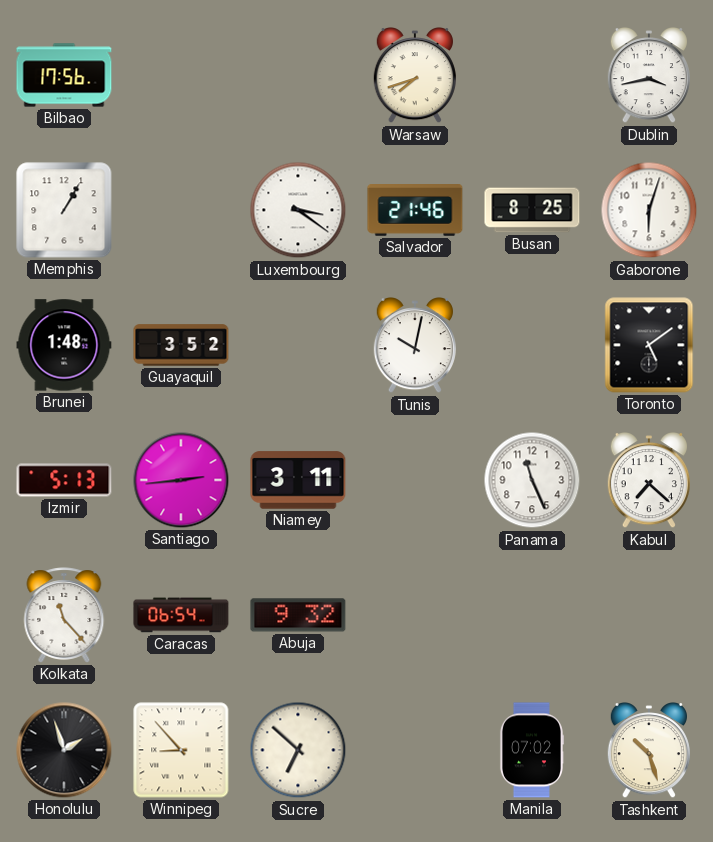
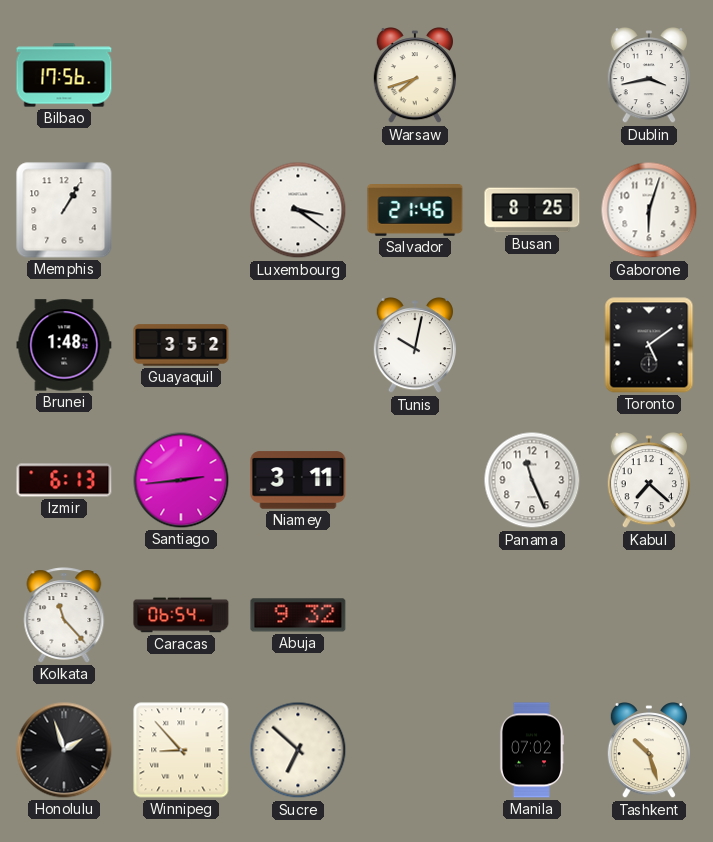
Izmir: 5:13 -> 6:13
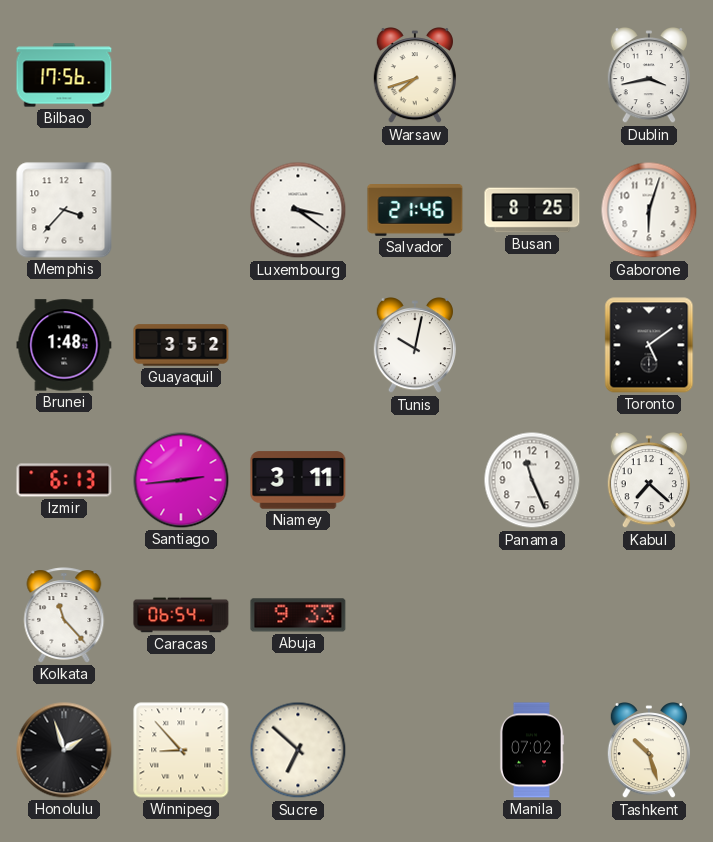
Memphis: 1:05 -> 3:37
Abuja: 9:32 -> 9:33
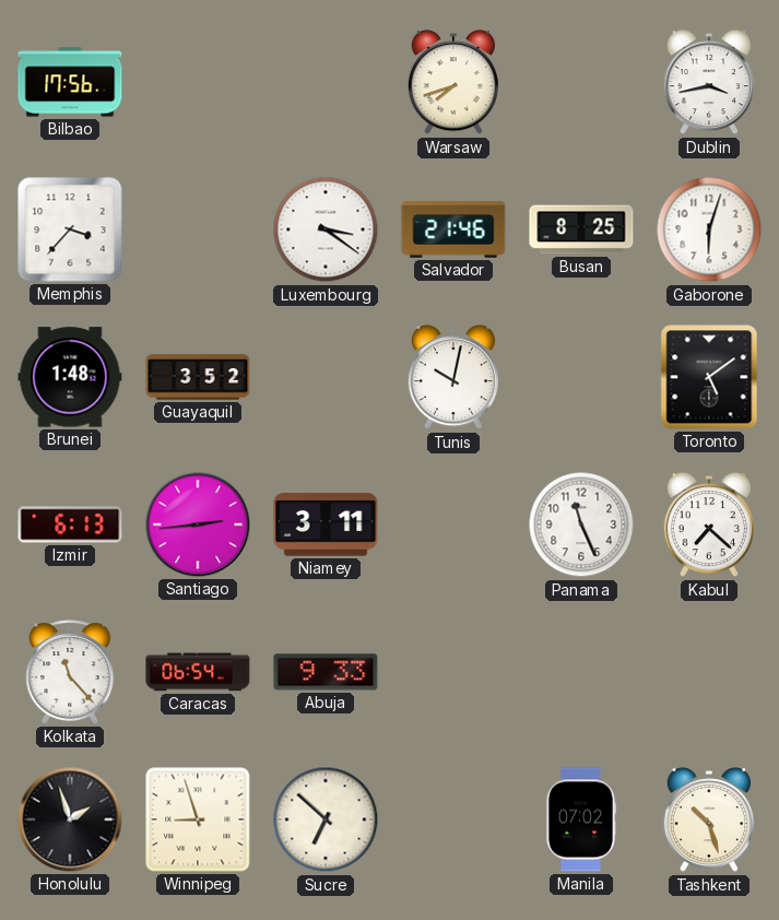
Winnipeg: 8:53 -> 8:57
